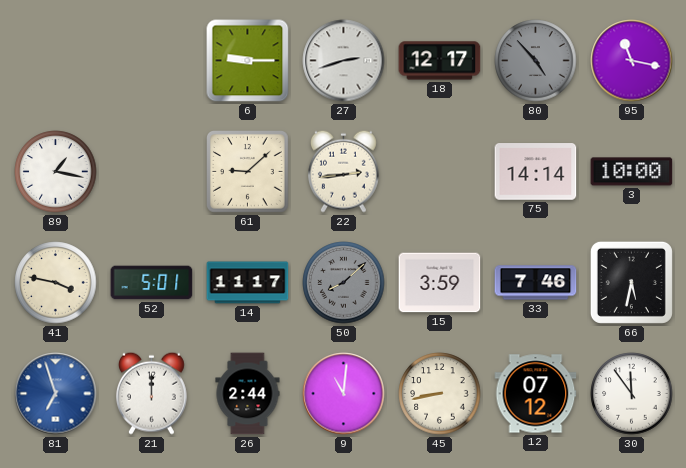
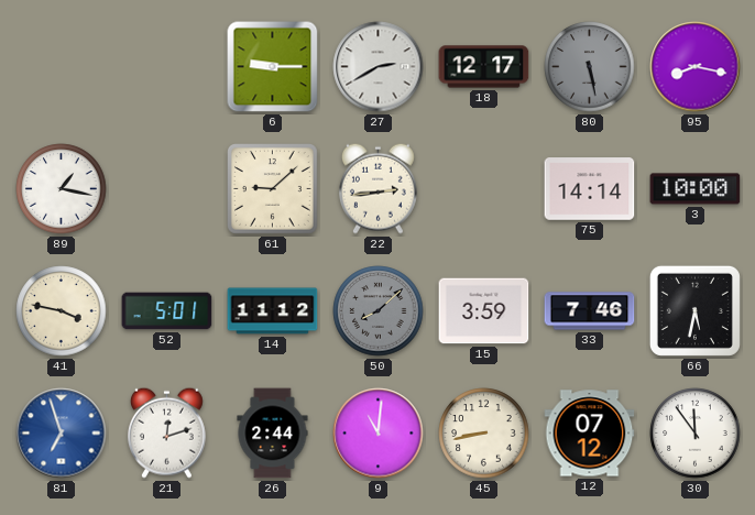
27: 2:42 -> 2:40
80: 4:53 -> 5:28
95: 11:17 -> 8:17
14: 11:17 -> 11:12
21: 12:00 -> 12:12
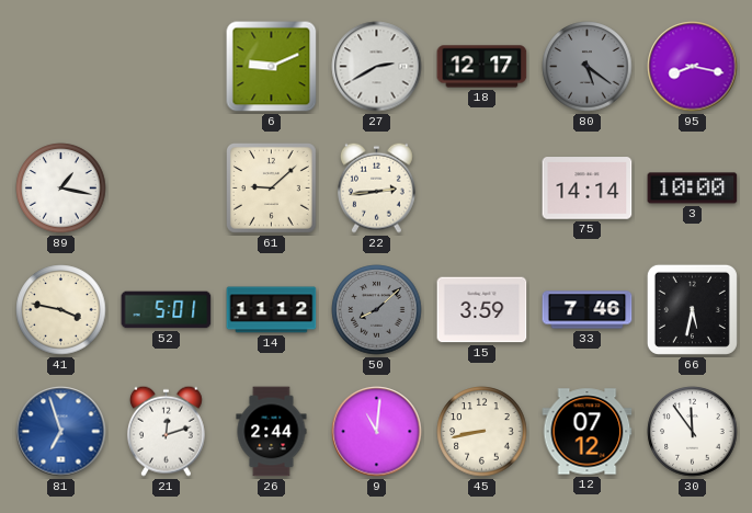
6: 9:15 -> 9:11
80: 5:28 -> 5:21
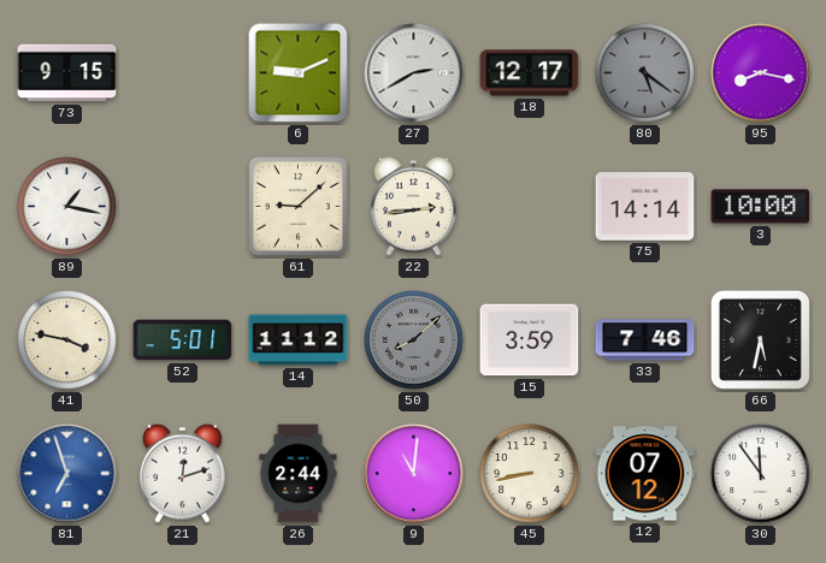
73: none -> 9:15
